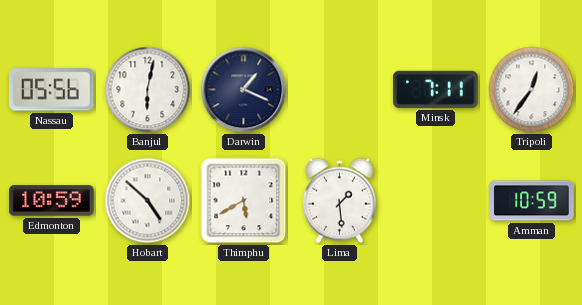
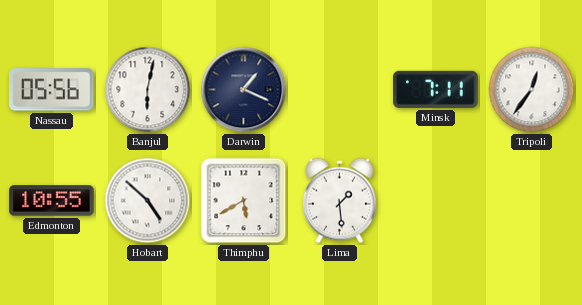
Edmonton: 10:59 -> 10:55
Amman: 10:59 -> none
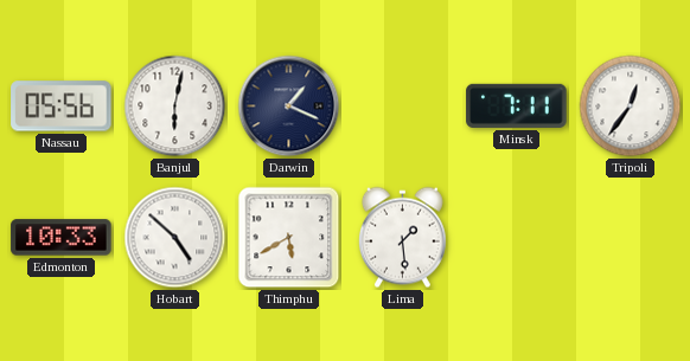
Edmonton: 10:55 -> 10:33
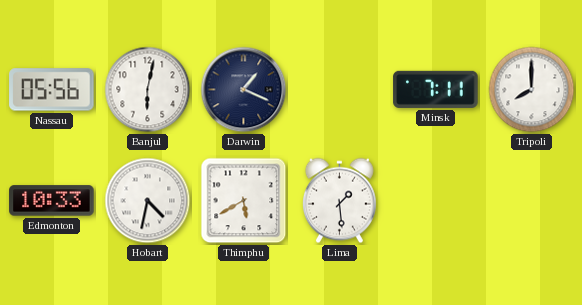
Tripoli: 12:36 -> 8:00
Hobart: 4:52 -> 4:32
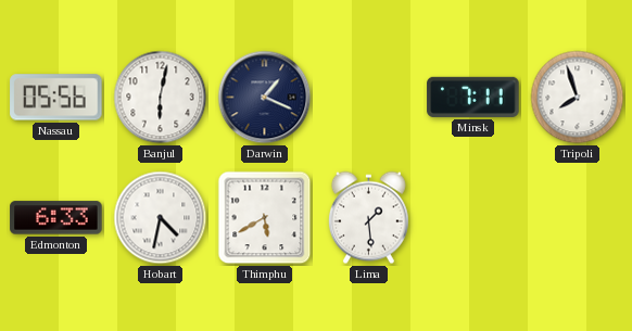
Tripoli: 8:00 -> 7:57
Edmonton: 10:33 -> 6:33
